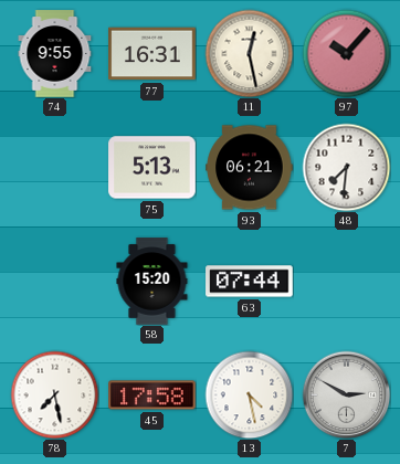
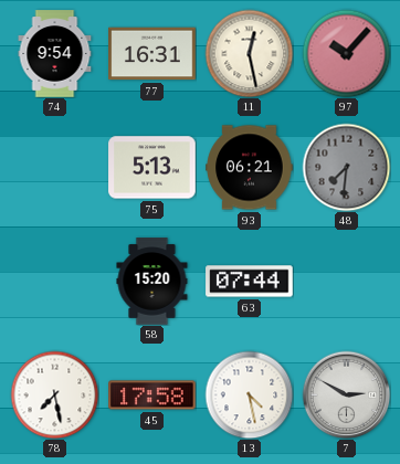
74: 9:55 -> 9:54
48 dial: white -> grey
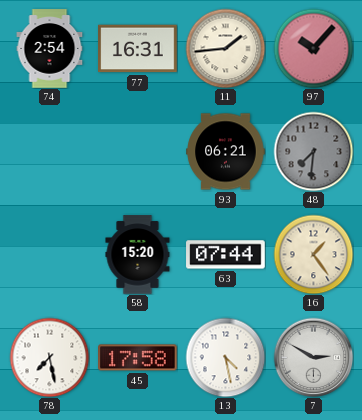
74: 9:54 -> 2:54
11: 12:28 -> 1:44
75: 5:13 -> none
16: none -> 1:24
